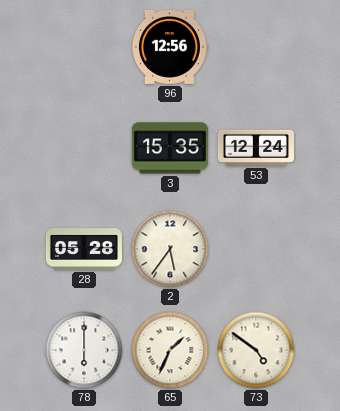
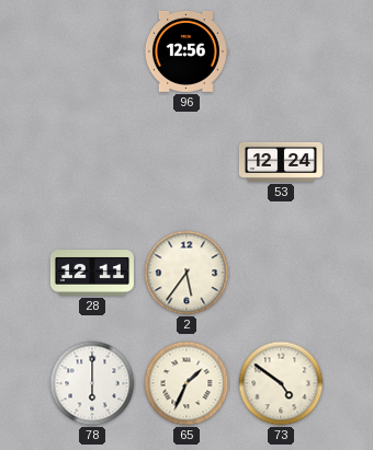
3: 15:35 -> none
28: 05:28 -> 12:11
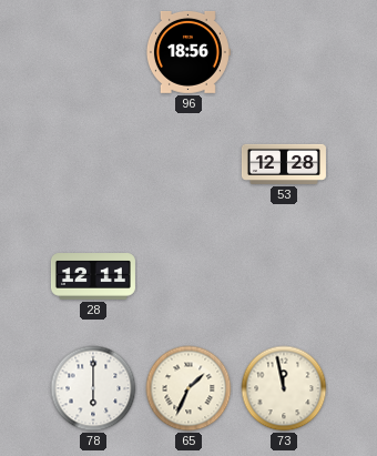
96: 12:56 -> 18:56
53: 12:24 -> 12:28
2: 5:36 -> none
73: 4:51 -> 11:58
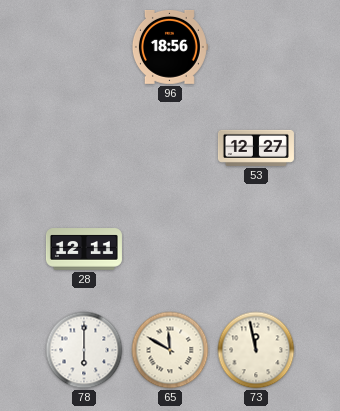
53: 12:28 -> 12:27
65: 1:34 -> 11:50
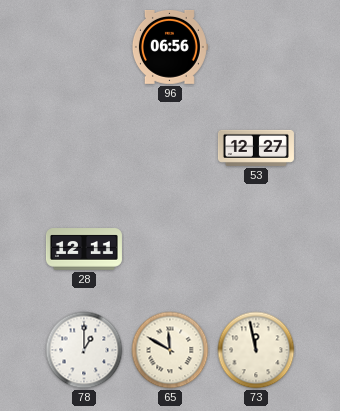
96: 18:56 -> 06:56
78: 6:00 -> 1:00
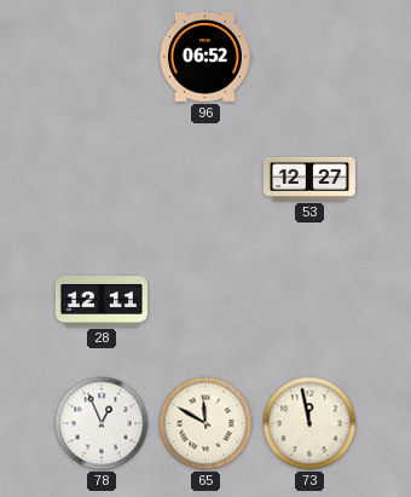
96: 06:56 -> 06:52
78: 1:00 -> 12:56
